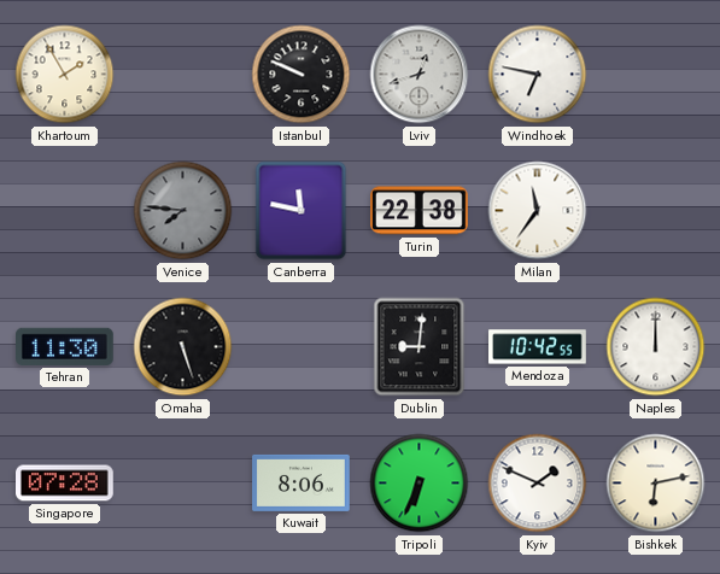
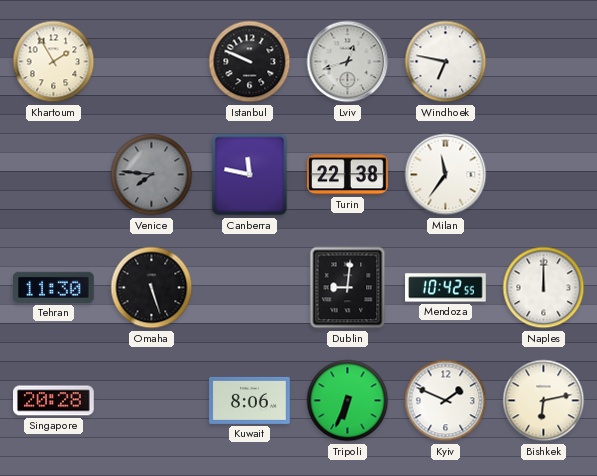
Singapore: 07:28 -> 20:28
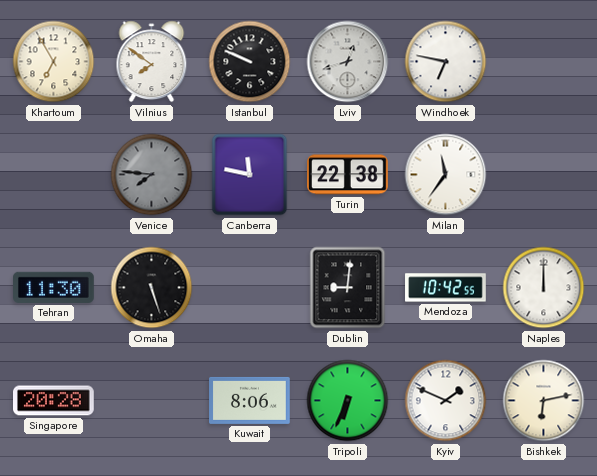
Khartoum: 1:55 -> 6:55
Vilnius: none -> 7:51
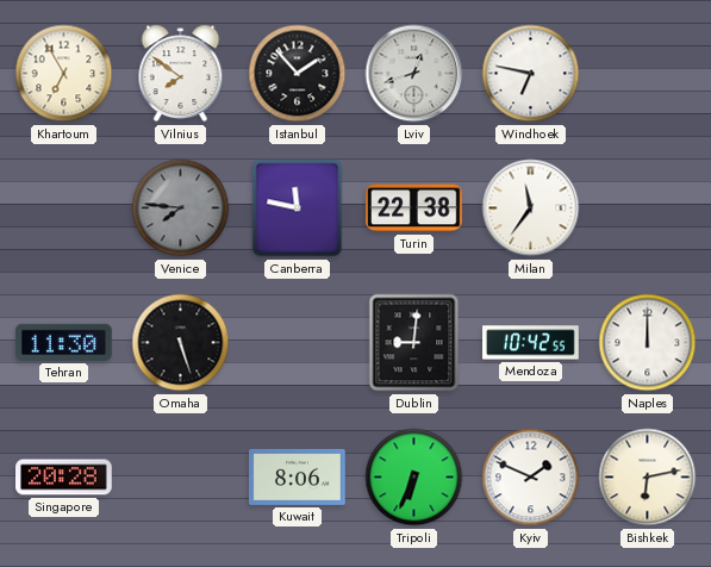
Istanbul: 9:49 -> 1:53
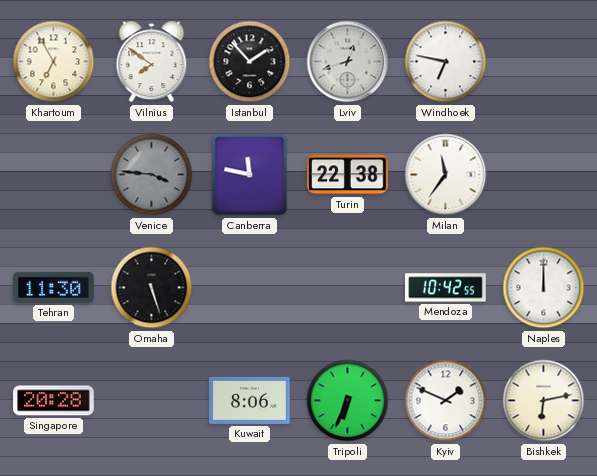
Venice: 7:46 -> 3:46
Dublin: 9:01 -> none
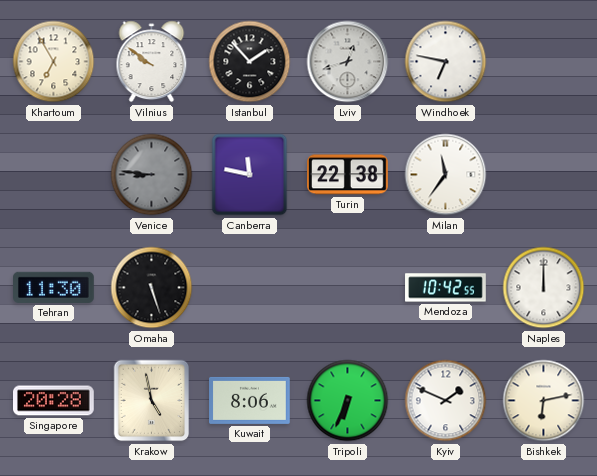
Vilnius: 7:51 -> 9:51
Venice: 3:46 -> 8:46
Krakow: none -> 4:58
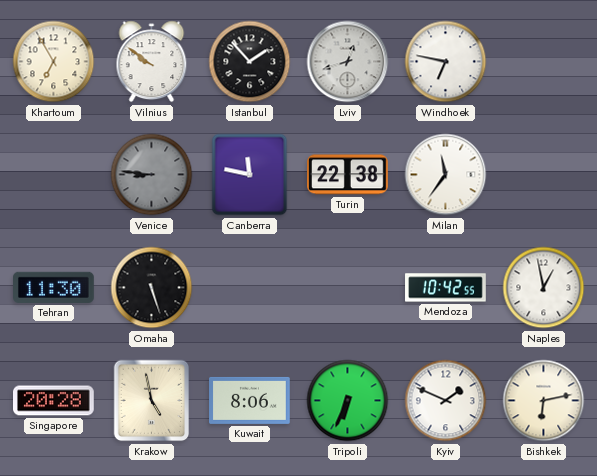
Naples: 12:00 -> 12:58
